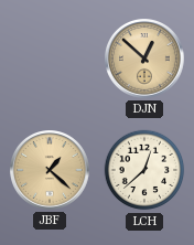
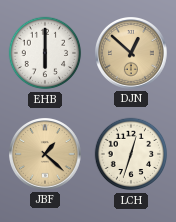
EHB: none -> 6:00
LCH: 12:38 -> 12:33
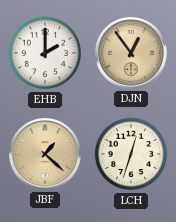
EHB: 6:00 -> 2:00
DJN: 12:52 -> 12:54
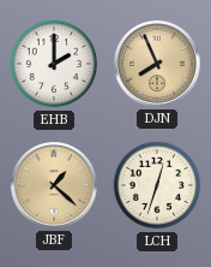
DJN: 12:54 -> 7:56
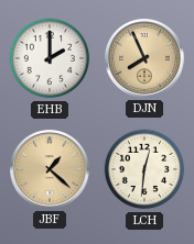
LCH: 12:33 -> 12:31
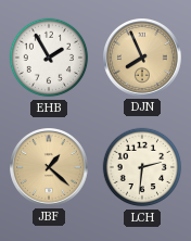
EHB: 2:00 -> 1:55
LCH: 12:31 -> 2:31
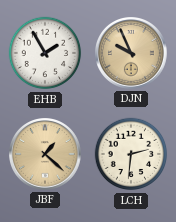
DJN: 7:56 -> 9:56
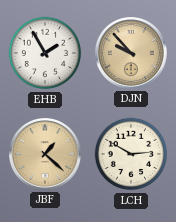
DJN: 9:56 -> 9:53
LCH: 2:31 -> 2:50
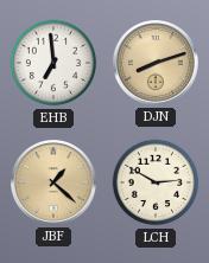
EHB: 1:55 -> 6:59
DJN: 9:53 -> 8:12
